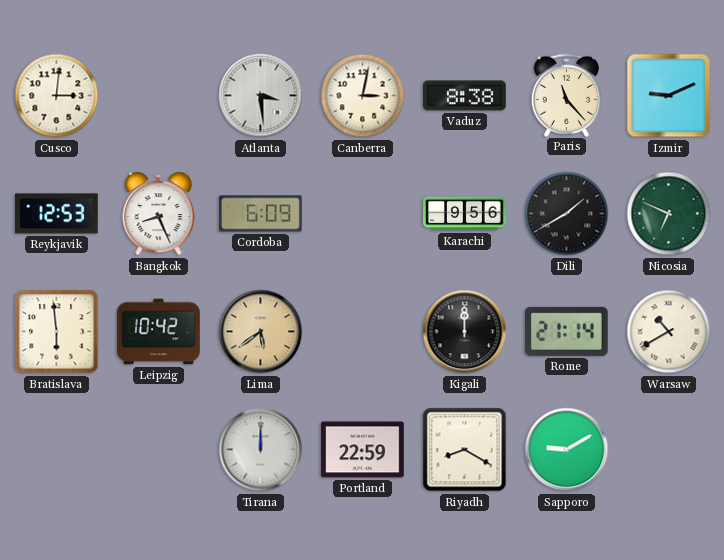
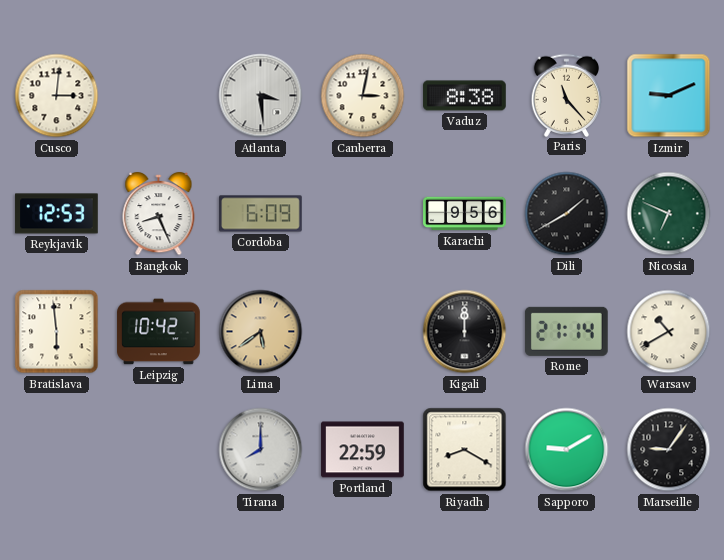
Tirana: 12:00 -> 8:00
Marseille: none -> 9:06
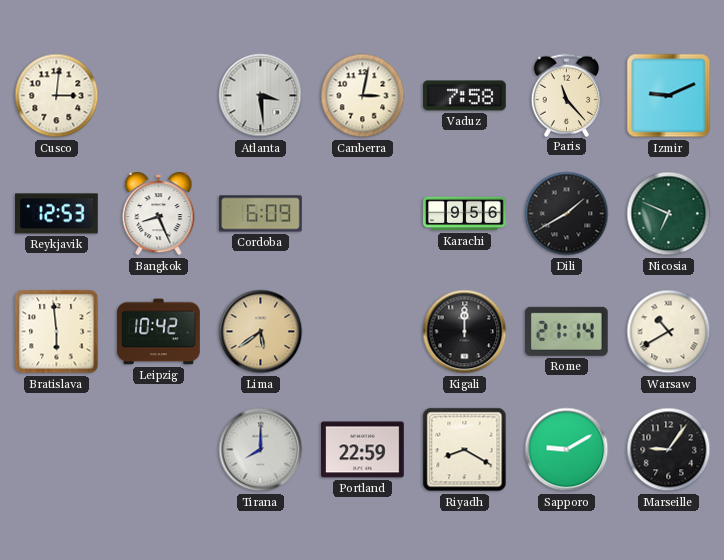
Vaduz: 8:38 -> 7:58
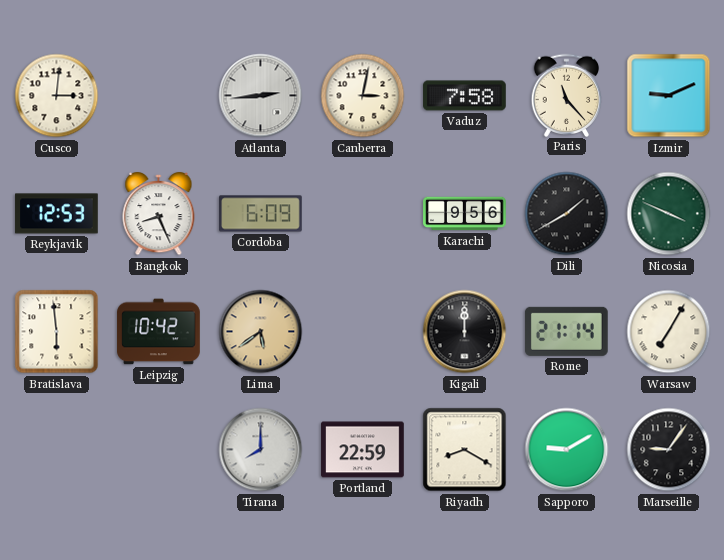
Atlanta: 3:29 -> 2:44
Nicosia: 6:49 -> 3:49
Warsaw: 10:40 -> 7:05
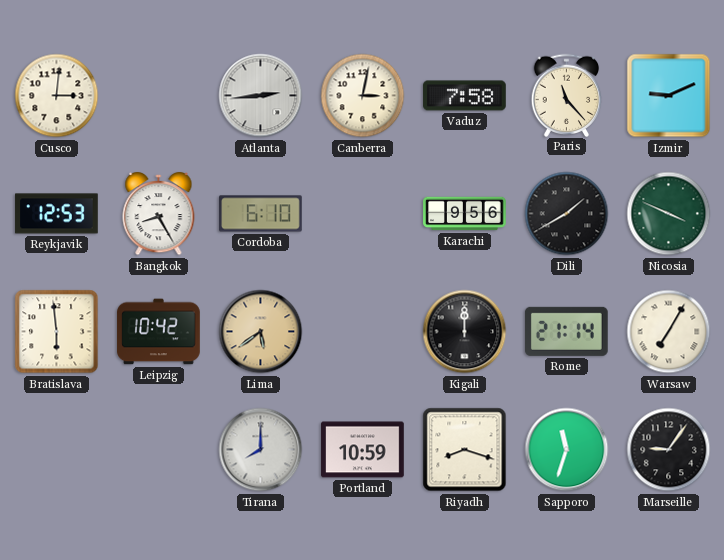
Bangkok: 8:26 -> 8:25
Cordoba: 6:09 -> 6:10
Portland: 22:59 -> 10:59
Riyadh: 8:20 -> 8:18
Sapporo: 9:10 -> 11:33
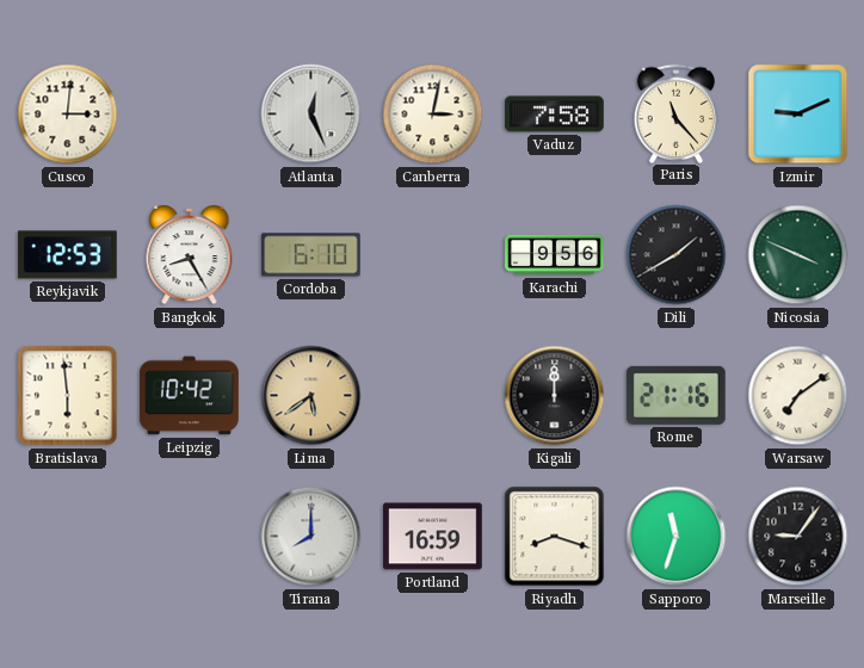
Atlanta: 2:44 -> 12:26
Rome: 21:14 -> 21:16
Warsaw: 7:05 -> 7:09
Portland: 10:59 -> 16:59
